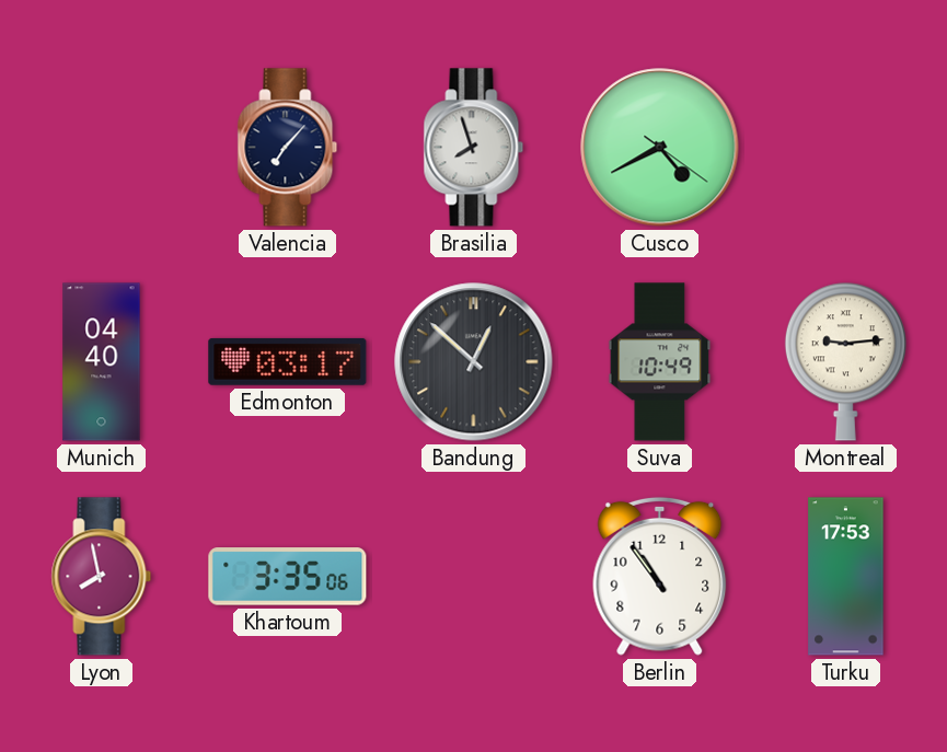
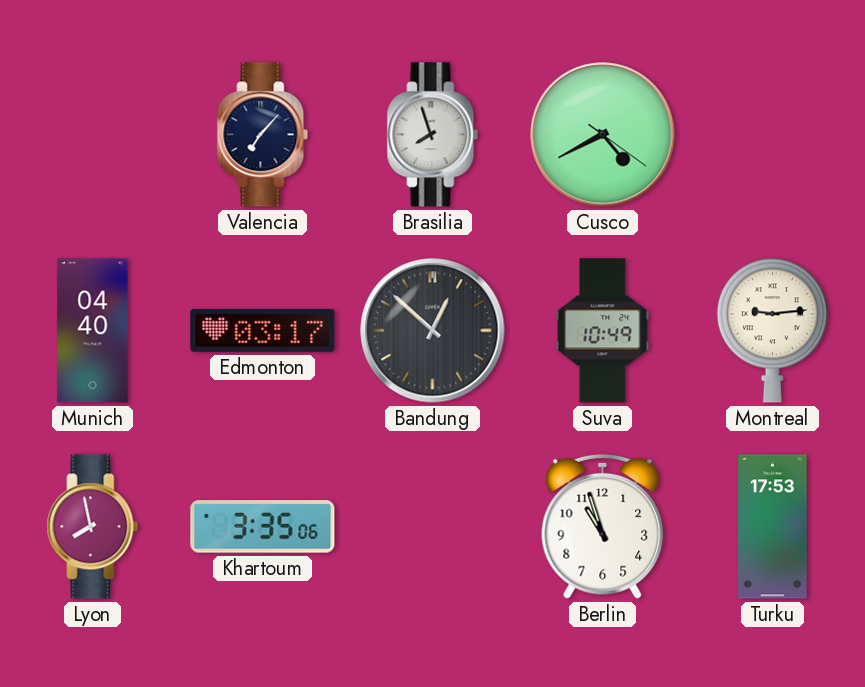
Berlin: 10:54 -> 10:57
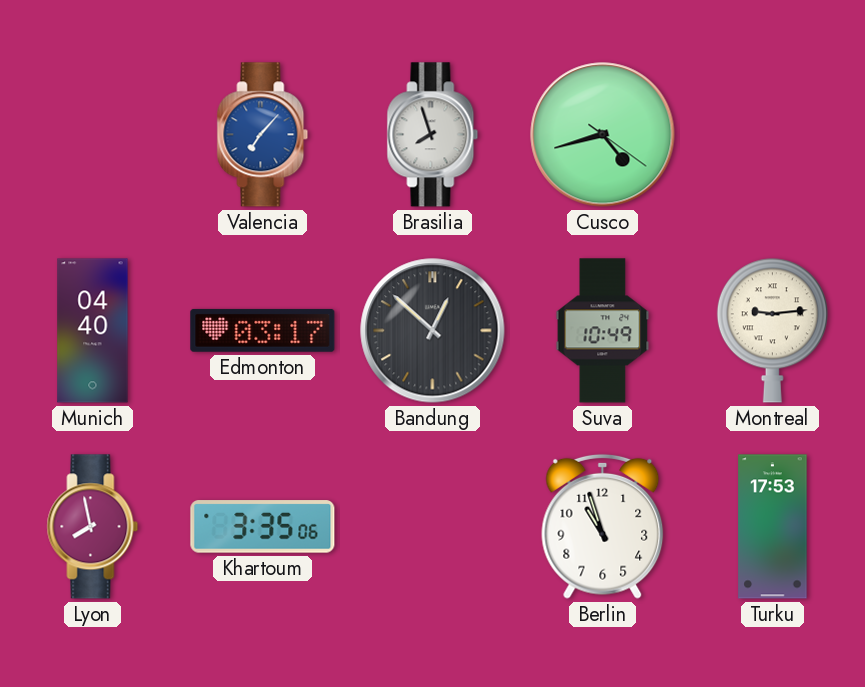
Valencia dial: navy -> blue
Cusco: 4:40 -> 4:42
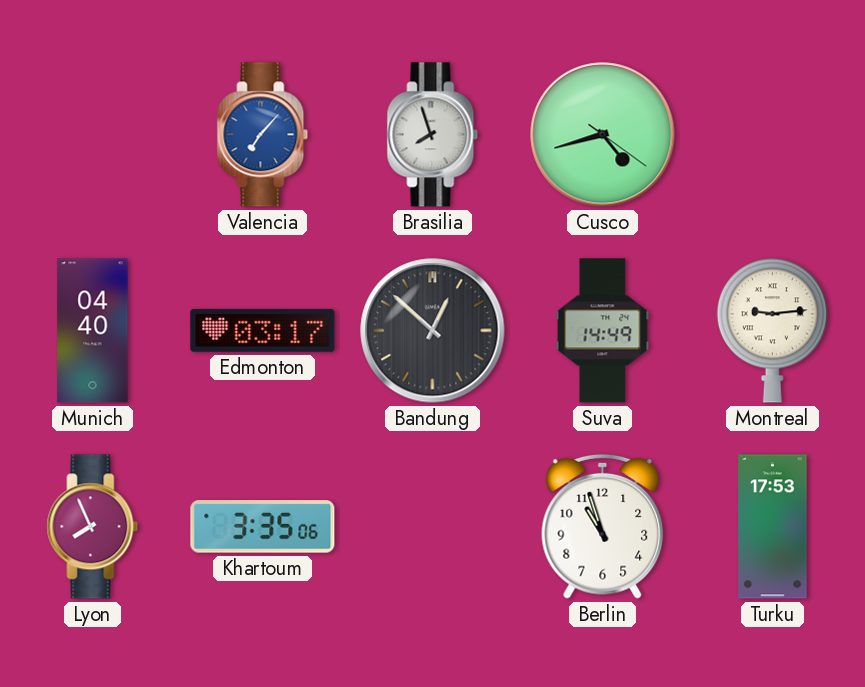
Suva: 10:49 -> 14:49
Lyon: 7:58 -> 7:56
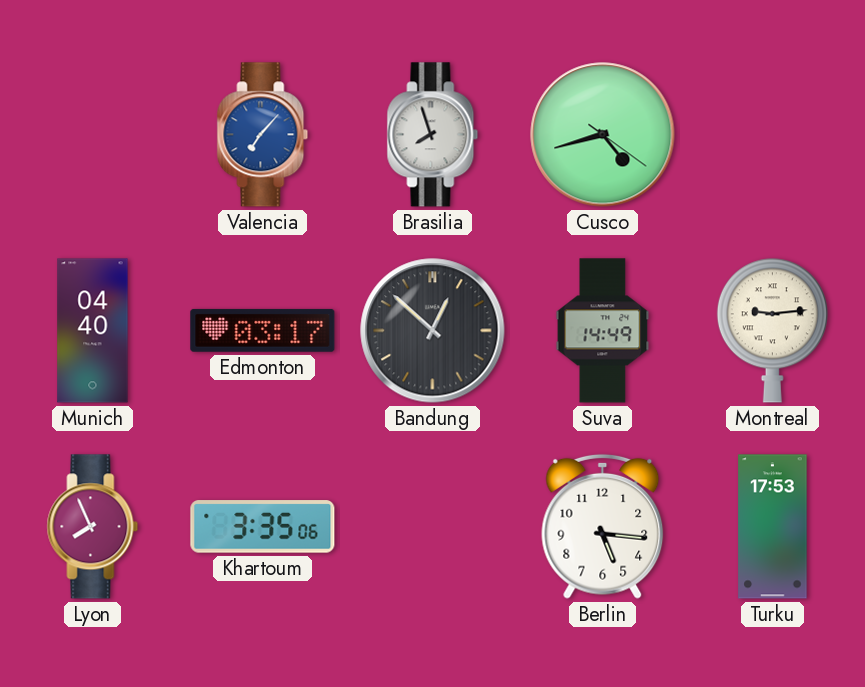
Berlin: 10:57 -> 5:16
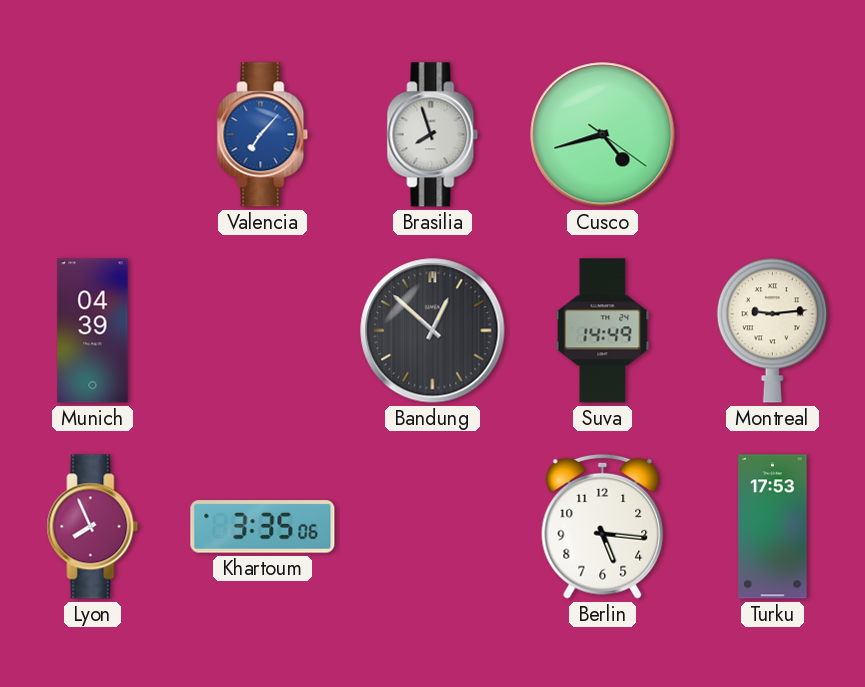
Munich: 04:40 -> 04:39
Edmonton: 03:17 -> none
